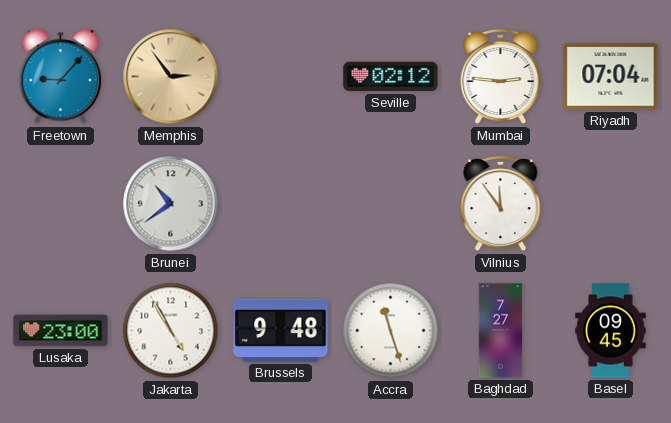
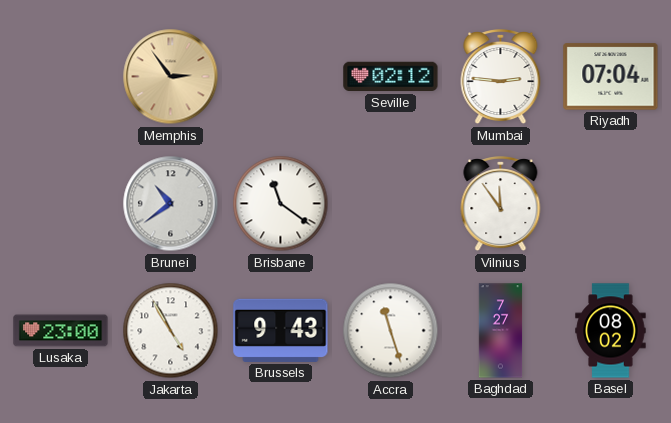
Freetown: 9:07 -> none
Brisbane: none -> 11:21
Brussels: 9:48 -> 9:43
Basel: 09:45 -> 08:02
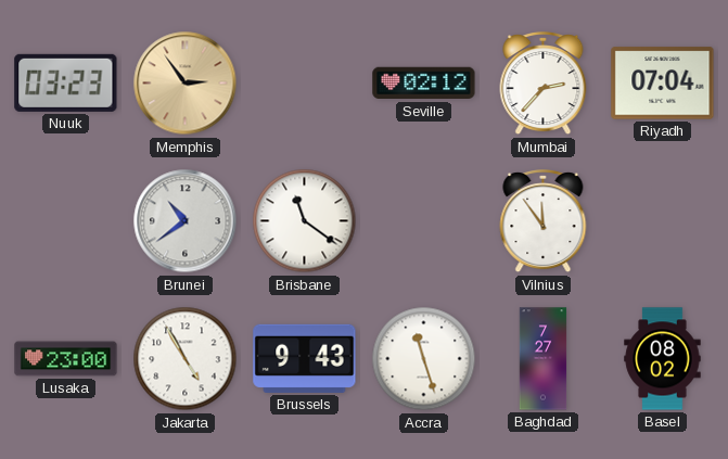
Nuuk: none -> 03:23
Mumbai: 2:46 -> 2:37
